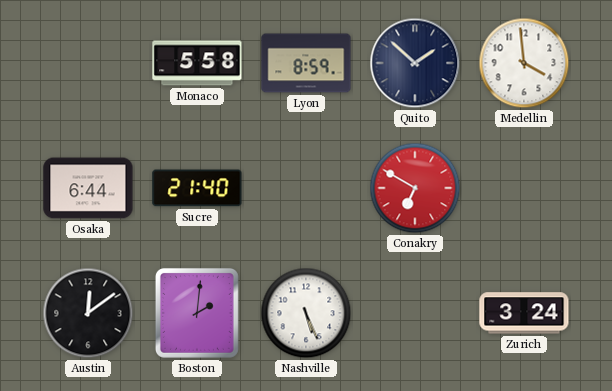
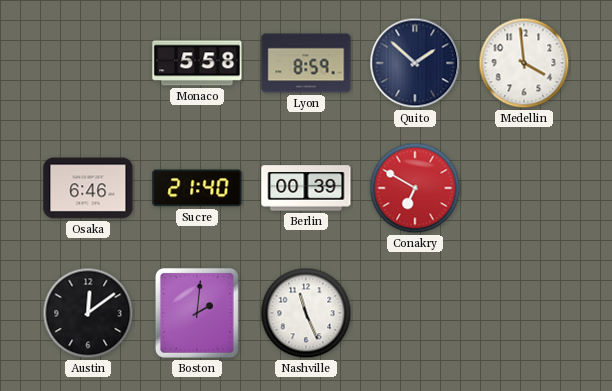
Osaka: 6:44 -> 6:46
Berlin: none -> 00:39
Nashville: 5:26 -> 11:26
Zurich: 3:24 -> none
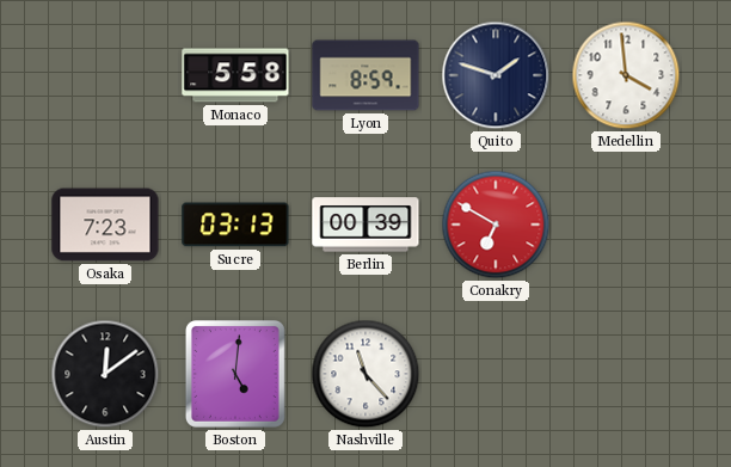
Quito: 1:52 -> 1:48
Osaka: 6:46 -> 7:23
Sucre: 21:40 -> 03:13
Boston: 2:01 -> 5:01
Nashville: 11:26 -> 11:23
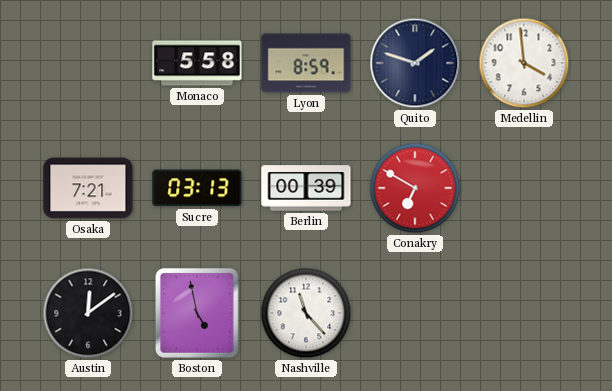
Osaka: 7:23 -> 7:21
Boston: 5:01 -> 4:58
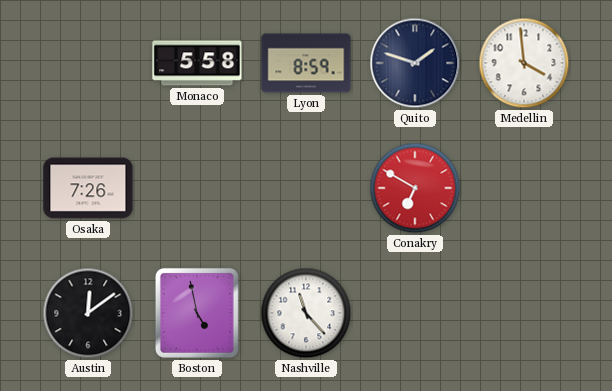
Osaka: 7:21 -> 7:26
Sucre: 03:13 -> none
Berlin: 00:39 -> none
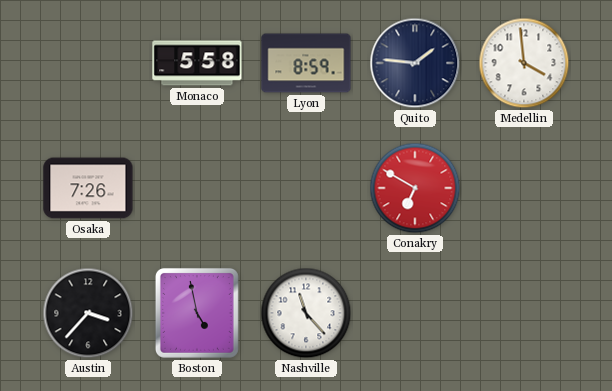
Quito: 1:48 -> 1:46
Austin: 12:09 -> 3:37
